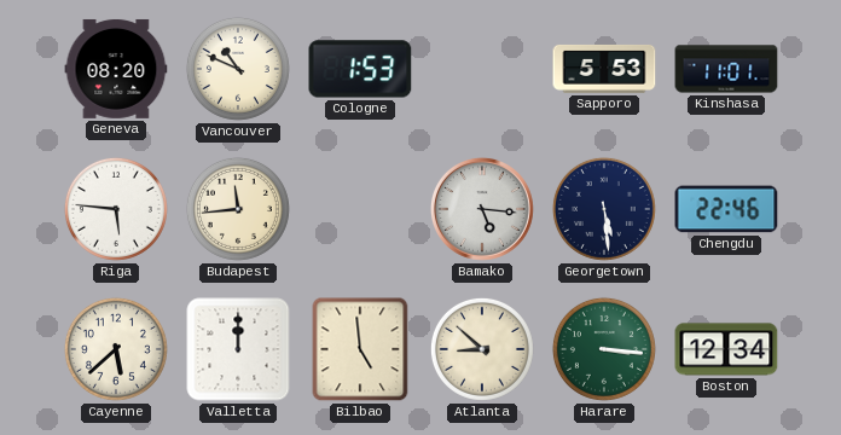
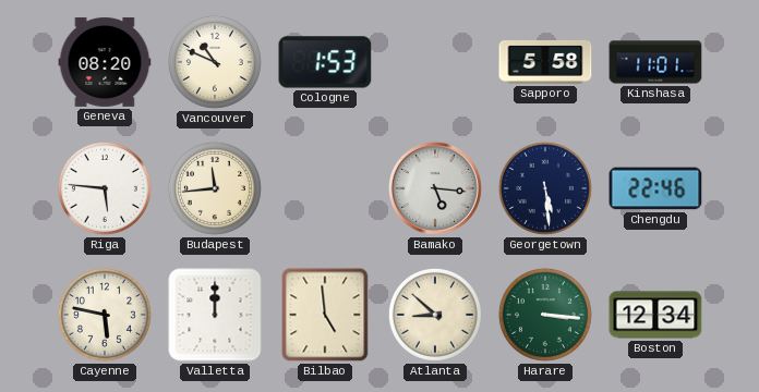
Sapporo: 5:53 -> 5:58
Cayenne: 5:38 -> 5:47
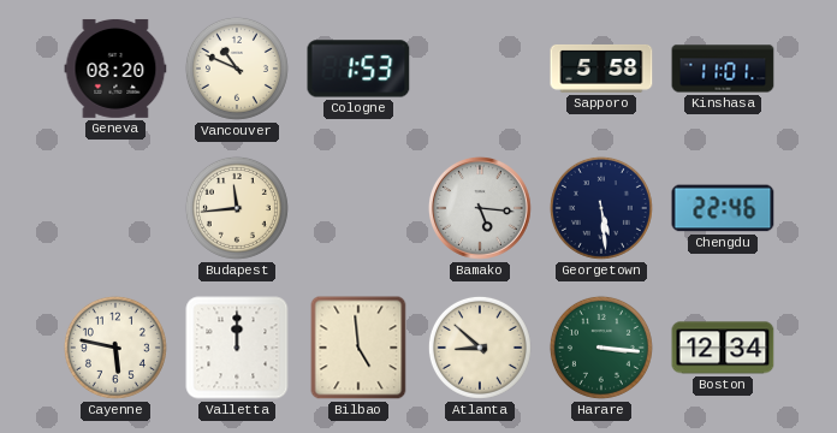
Riga: 5:46 -> none
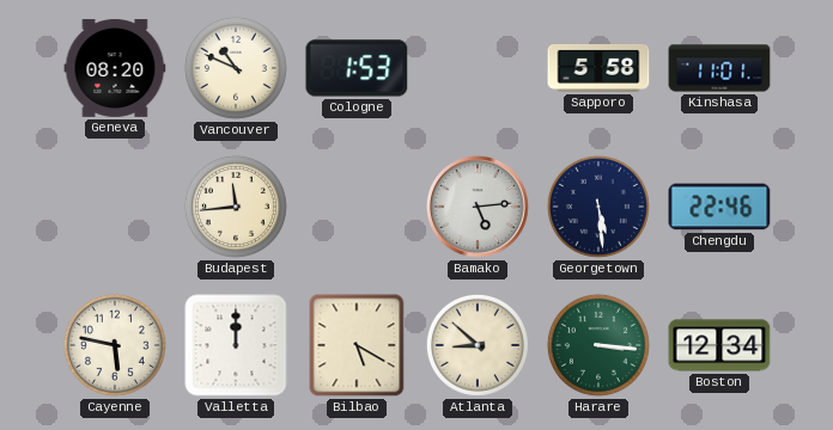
Bamako: 5:16 -> 5:14
Bilbao: 4:59 -> 5:20
